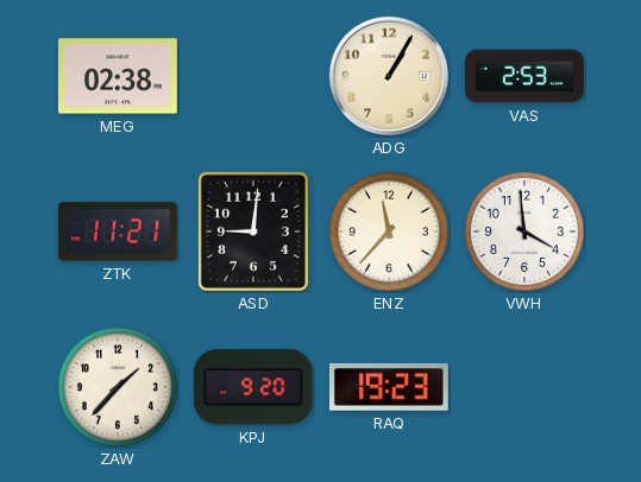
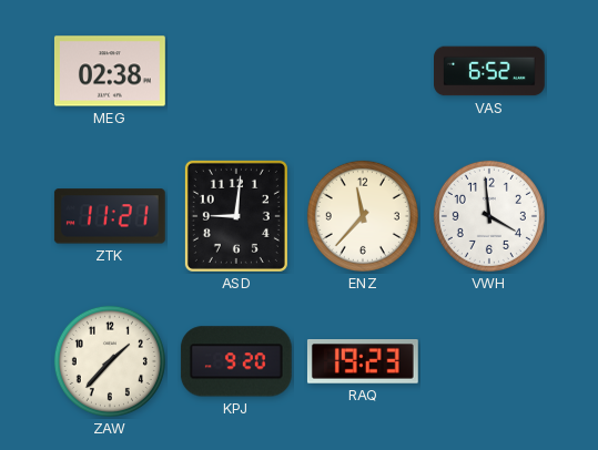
ADG: 1:05 -> none
VAS: 2:53 -> 6:52
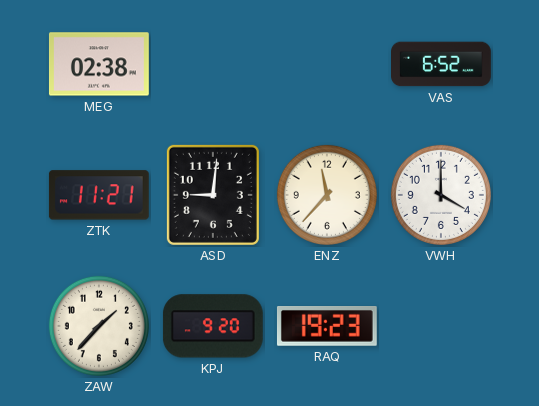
VWH: 3:59 -> 4:00
